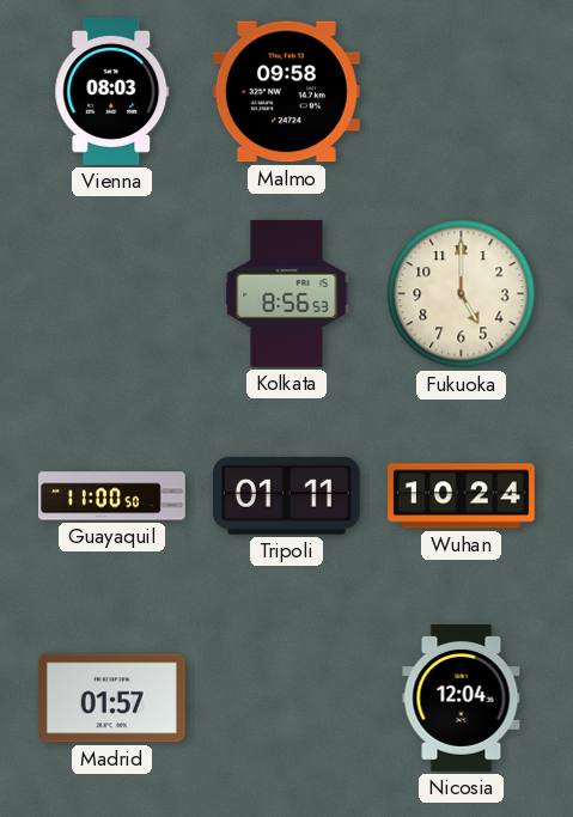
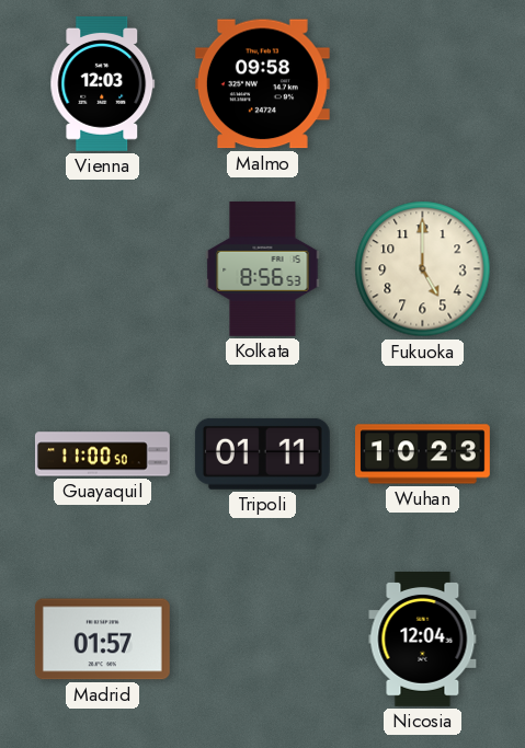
Vienna: 08:03 -> 12:03
Wuhan: 10:24 -> 10:23
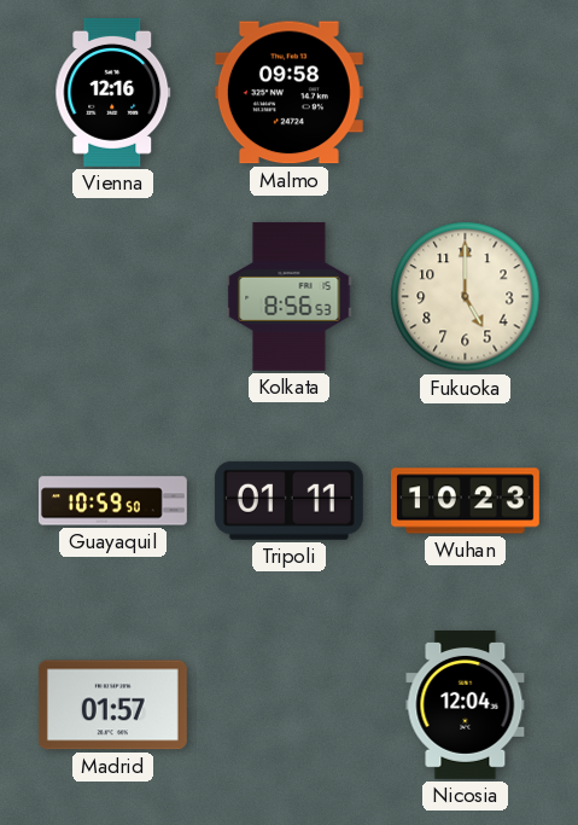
Vienna: 12:03 -> 12:16
Guayaquil: 11:00 -> 10:59
